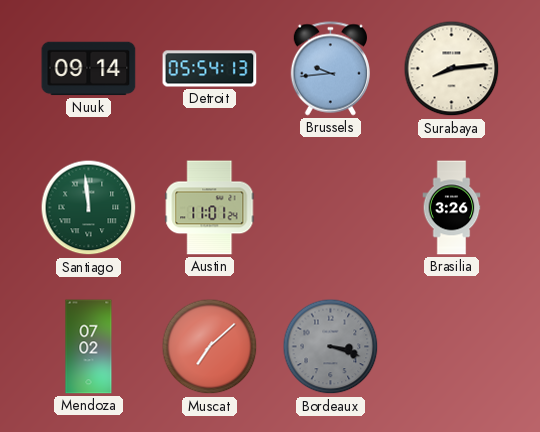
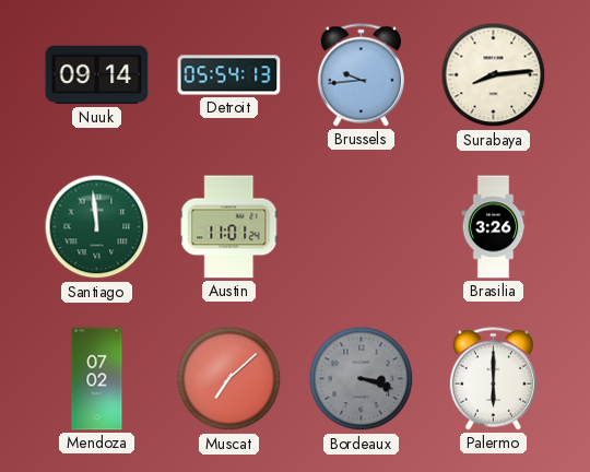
Palermo: none -> 6:00
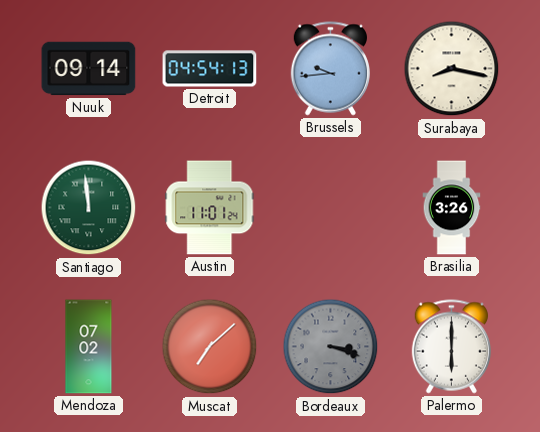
Detroit: 05:54 -> 04:54
Surabaya: 8:14 -> 8:17
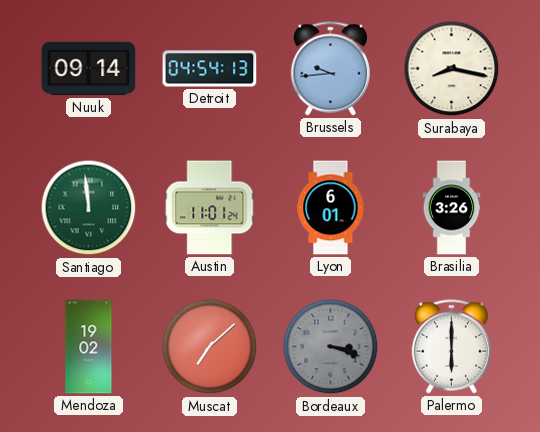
Lyon: none -> 6:01
Mendoza: 07:02 -> 19:02
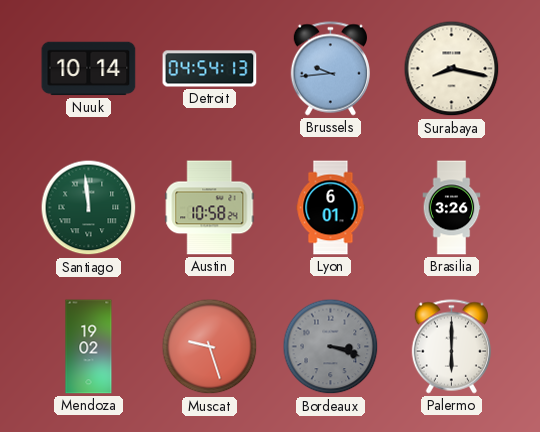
Nuuk: 09:14 -> 10:14
Austin: 11:01 -> 10:58
Muscat: 7:08 -> 9:27
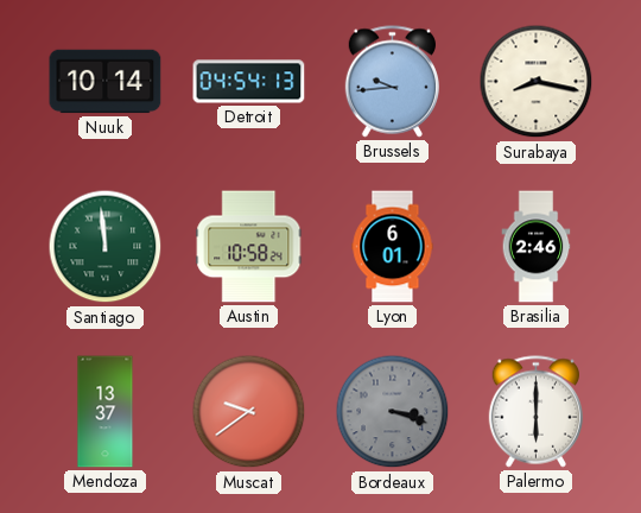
Brasilia: 3:26 -> 2:46
Mendoza: 19:02 -> 13:37
Muscat: 9:27 -> 9:39
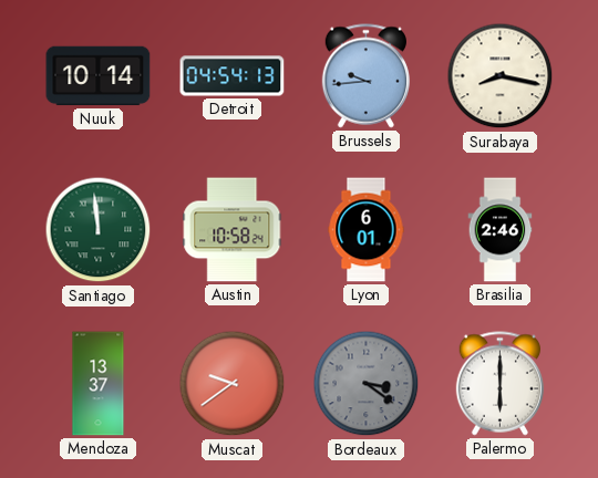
Bordeaux: 3:18 -> 3:21
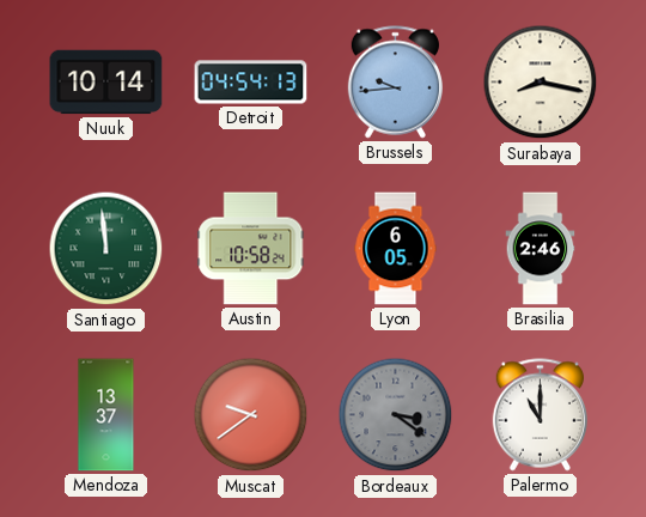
Lyon: 6:01 -> 6:05
Palermo: 6:00 -> 11:00
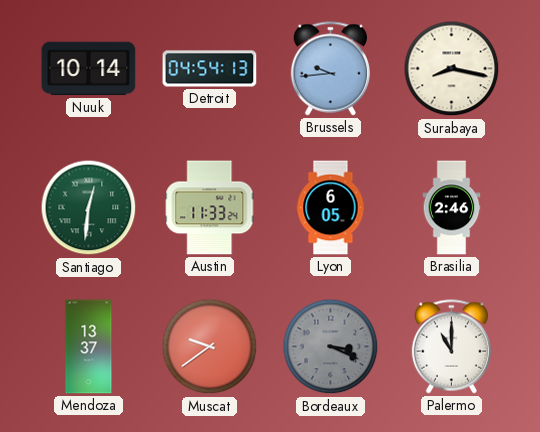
Santiago: 11:59 -> 12:31
Austin: 10:58 -> 11:33
Bordeaux: 3:21 -> 3:19
